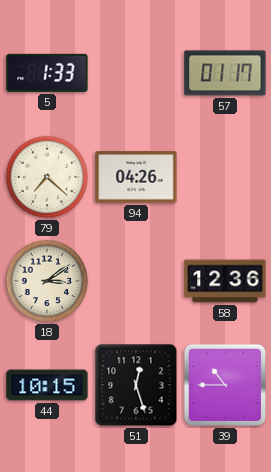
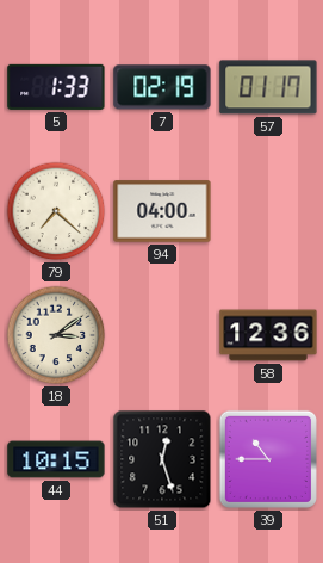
7: none -> 02:19
94: 04:26 -> 04:00
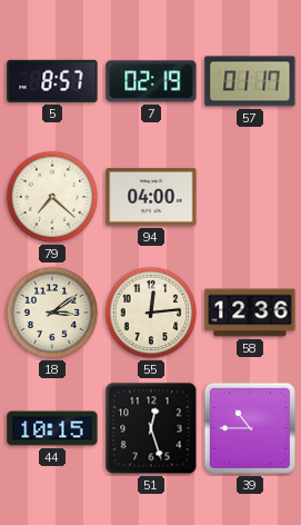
5: 1:33 -> 8:57
55: none -> 12:14
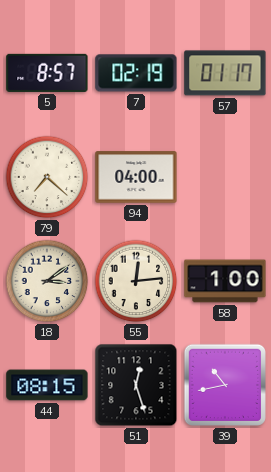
58: 12:36 -> 1:00
44: 10:15 -> 08:15
39: 10:45 -> 10:43
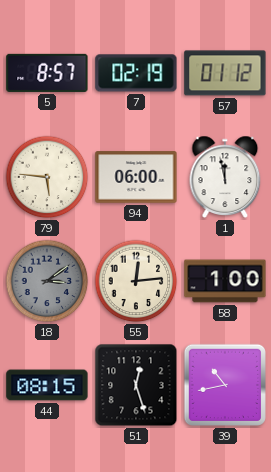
57: 01:17 -> 01:12
79: 7:22 -> 5:46
94: 04:00 -> 06:00
1: none -> 11:58
18 dial: cream -> grey
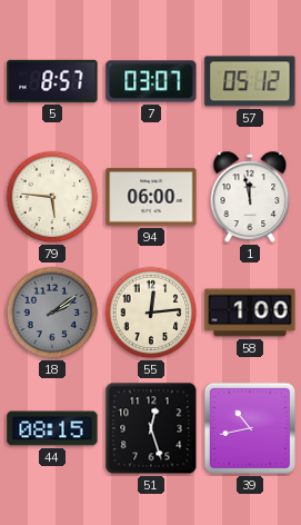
7: 02:19 -> 03:07
57: 01:12 -> 05:12
18: 3:09 -> 2:09
